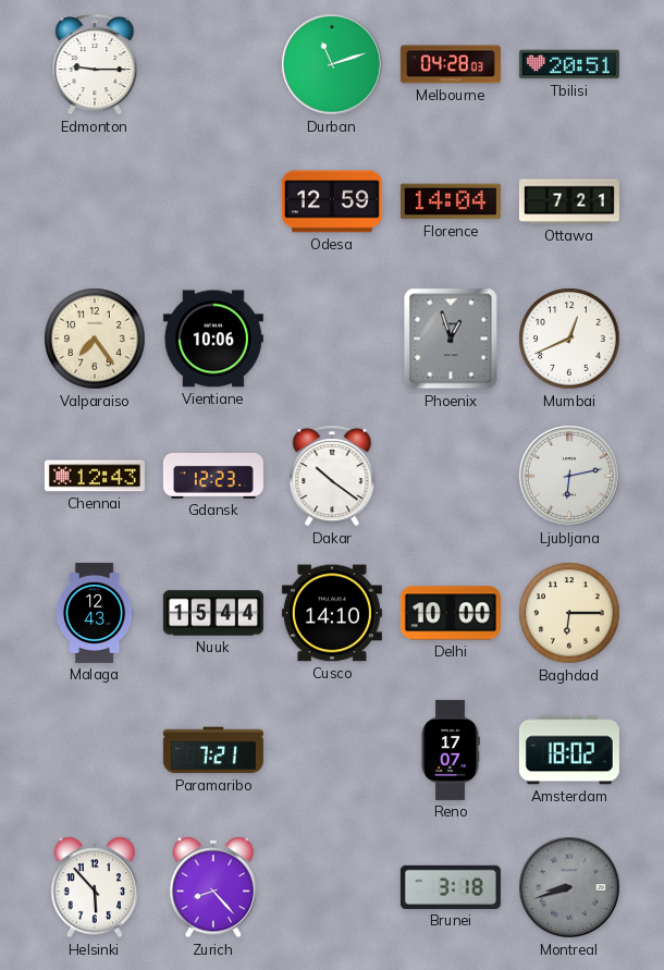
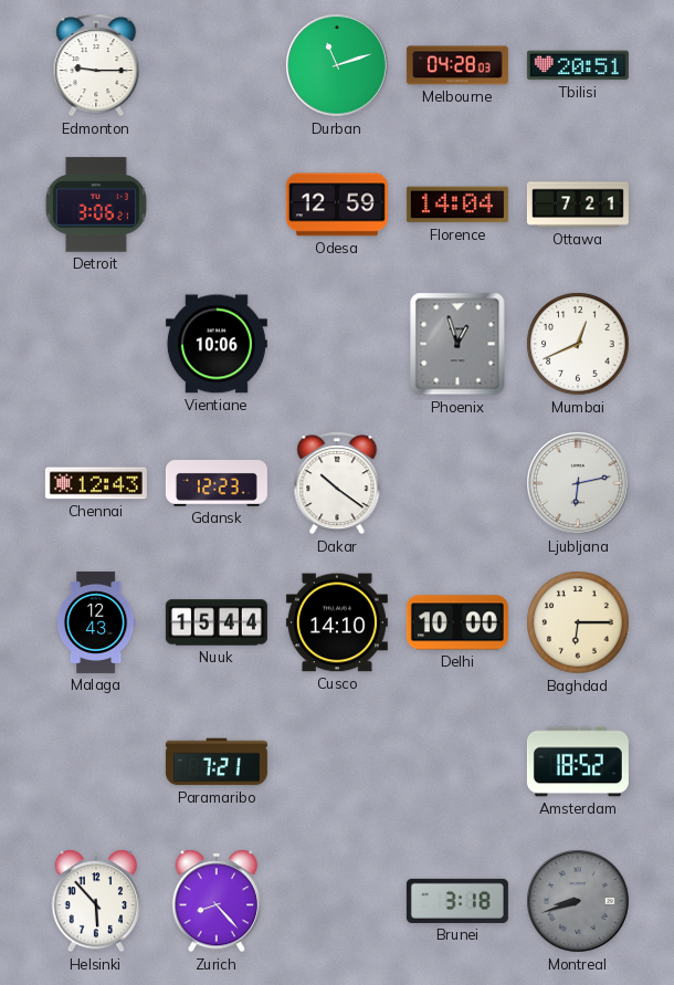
Detroit: none -> 3:06
Valparaiso: 7:24 -> none
Reno: 17:07 -> none
Amsterdam: 18:02 -> 18:52
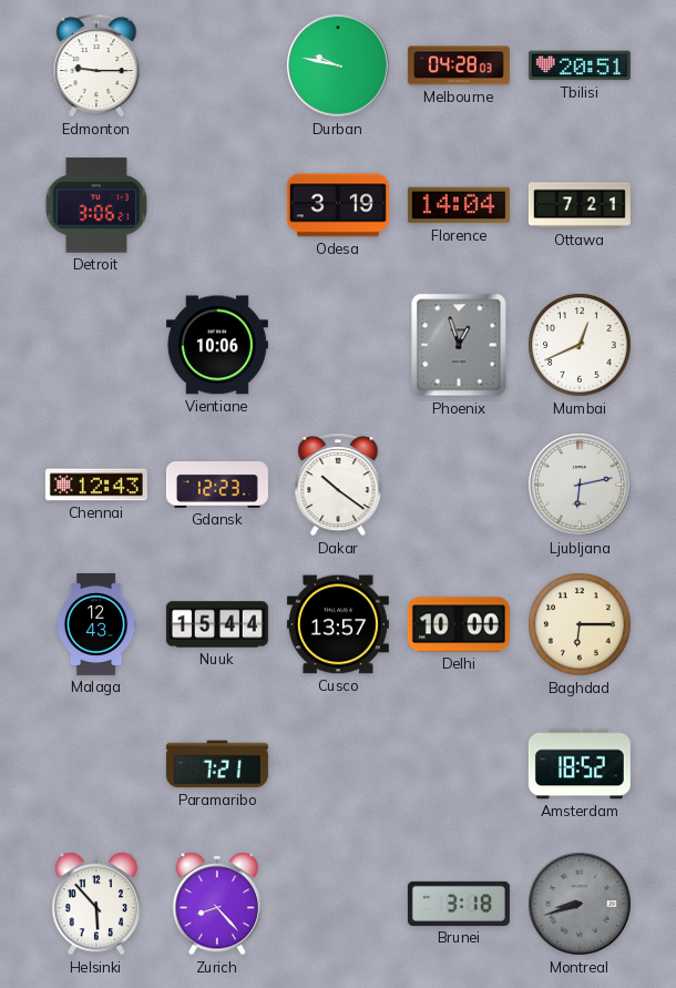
Durban: 11:12 -> 9:47
Odesa: 12:59 -> 3:19
Cusco: 14:10 -> 13:57
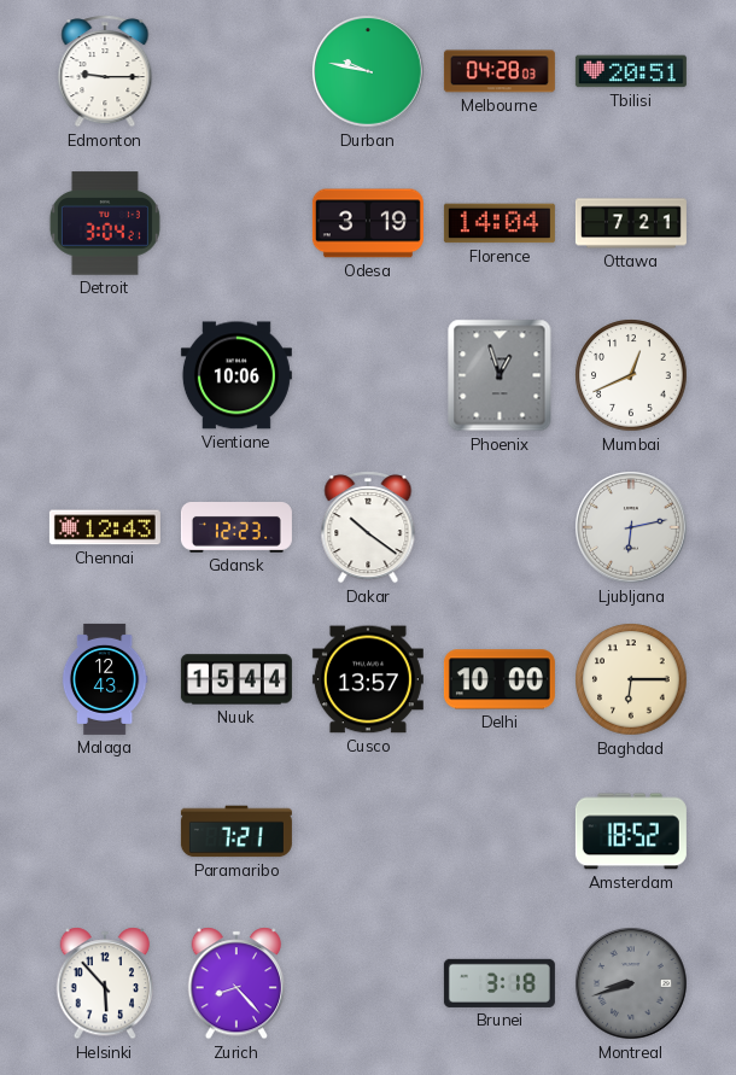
Detroit: 3:06 -> 3:04
